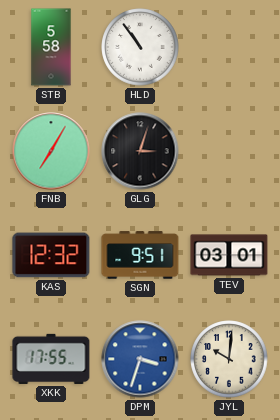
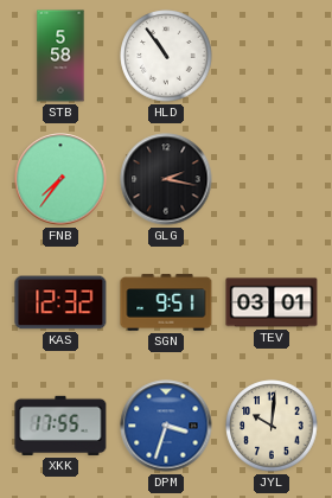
FNB: 7:05 -> 7:36
GLG: 3:03 -> 2:17
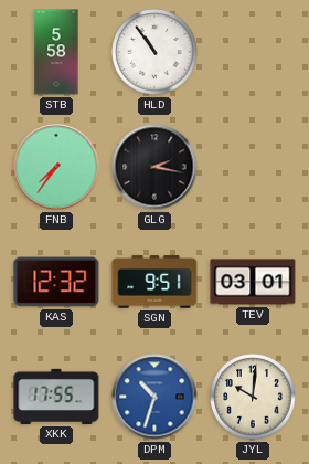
DPM: 3:33 -> 10:33
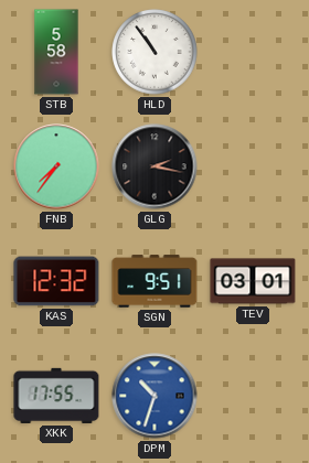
JYL: 10:01 -> none
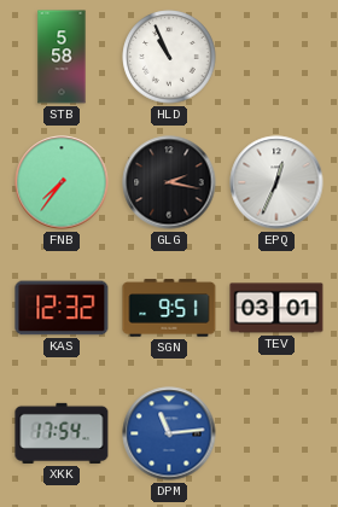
HLD: 10:54 -> 10:56
EPQ: none -> 12:34
XKK: 17:55 -> 17:54
DPM: 10:33 -> 11:14
